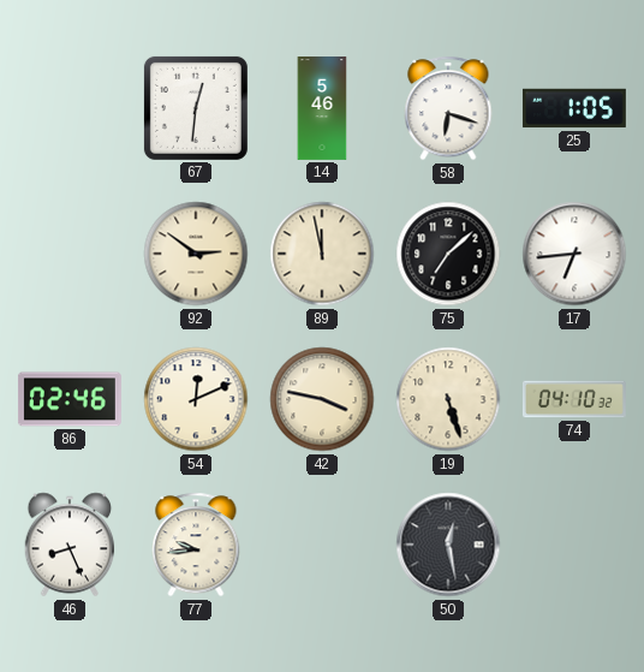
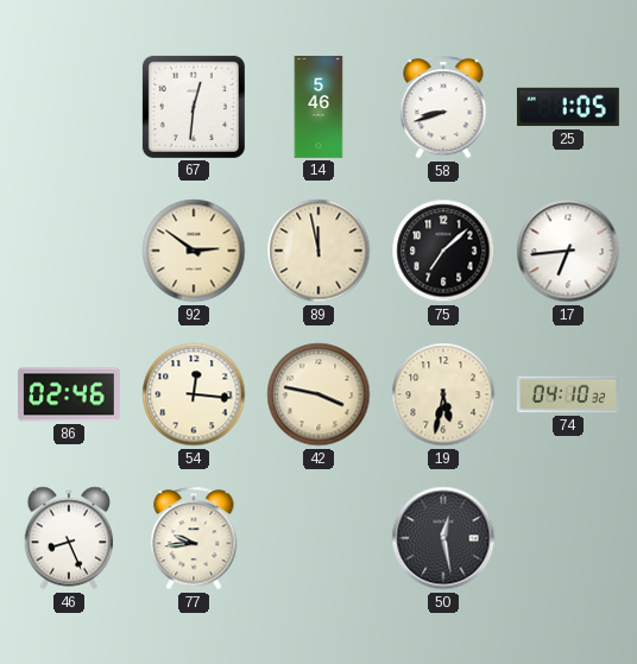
58: 6:18 -> 8:42
54: 12:11 -> 12:16
19: 5:27 -> 5:32
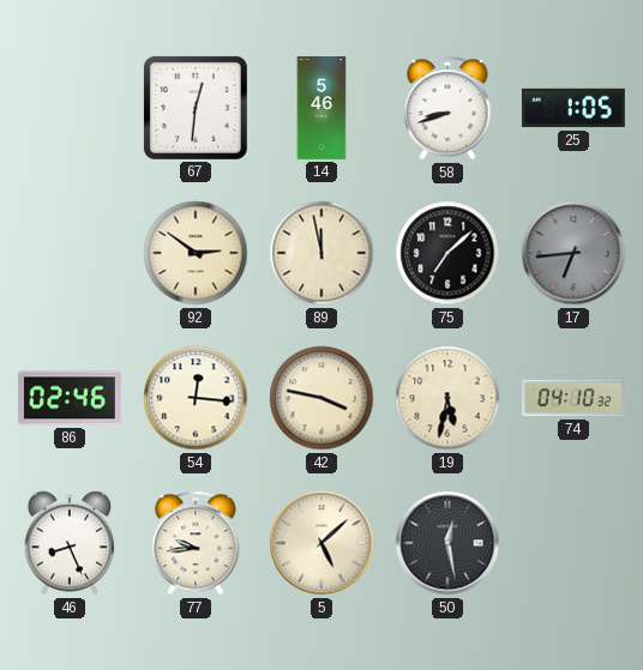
17 dial: white -> grey
5: none -> 5:08
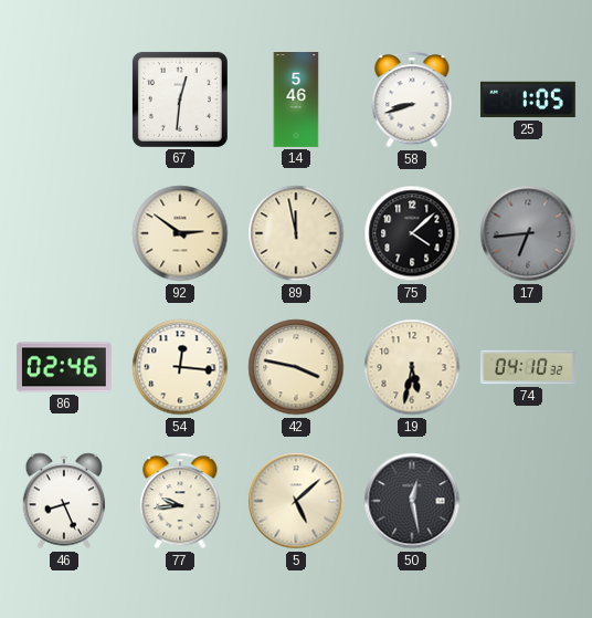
75: 7:08 -> 4:08
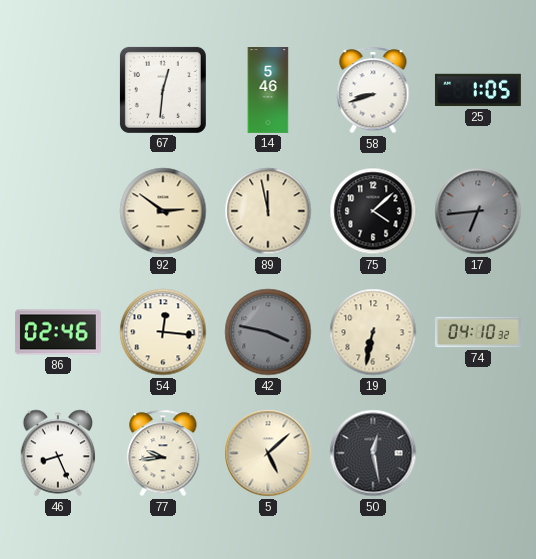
42 dial: cream -> grey
19: 5:32 -> 6:32
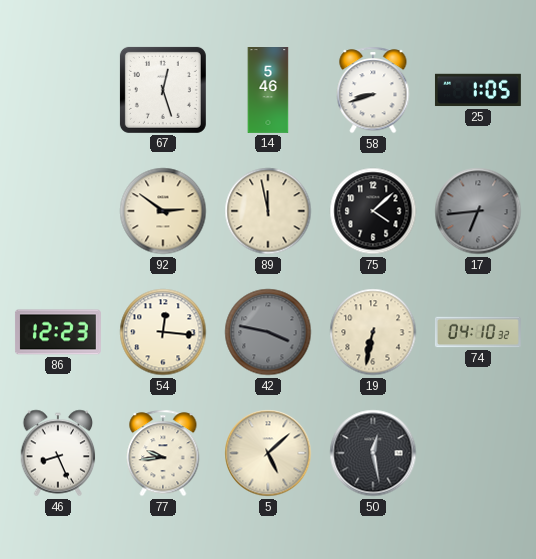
67: 12:31 -> 12:27
86: 02:46 -> 12:23
